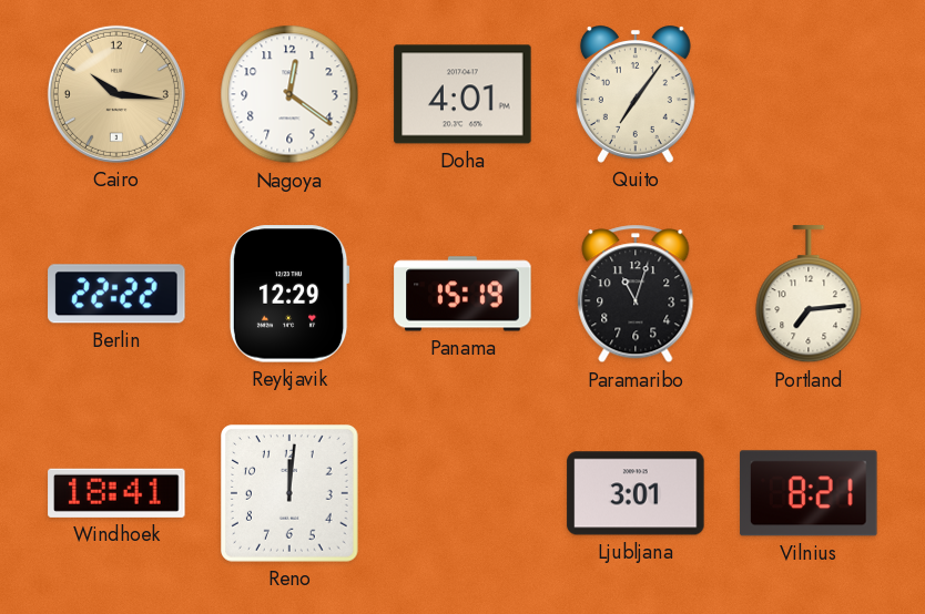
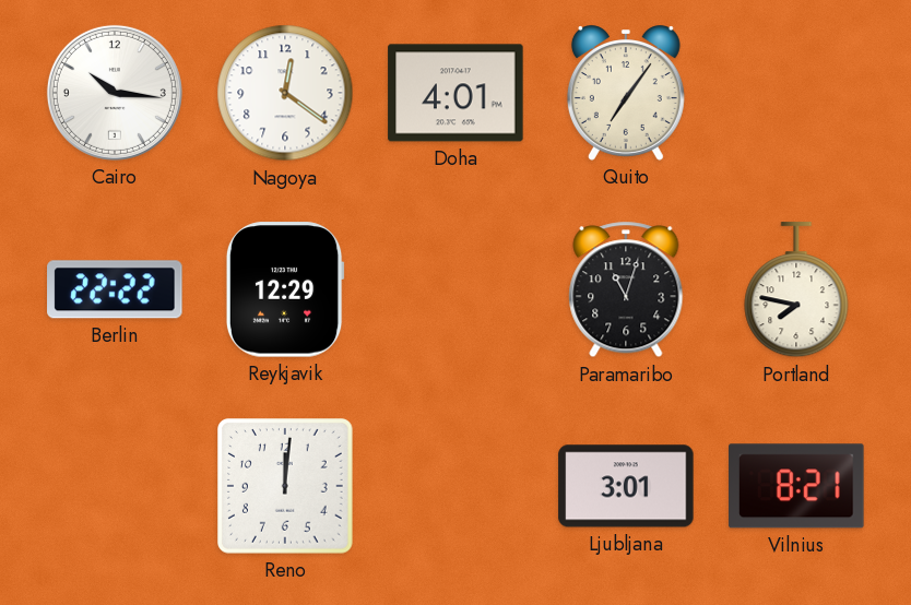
Cairo dial: champagne -> white
Panama: 15:19 -> none
Portland: 7:14 -> 7:47
Windhoek: 18:41 -> none
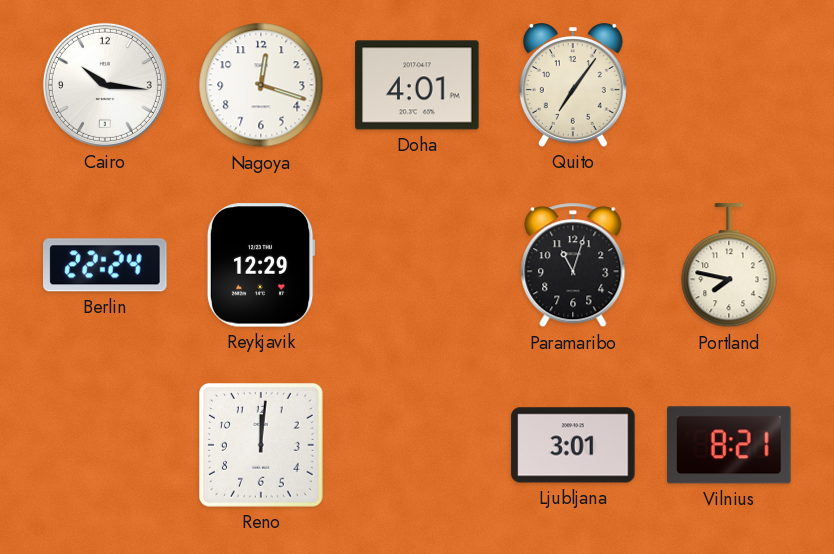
Nagoya: 12:21 -> 12:18
Berlin: 22:22 -> 22:24
